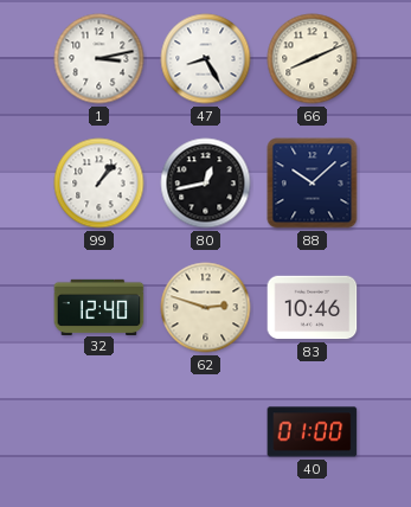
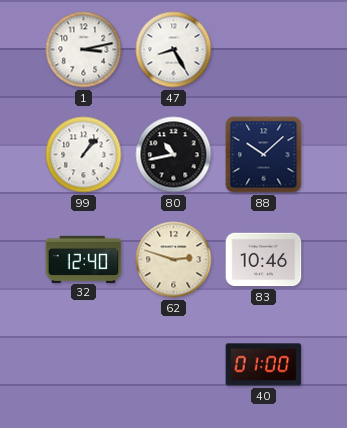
66: 8:11 -> none
80: 12:43 -> 10:43
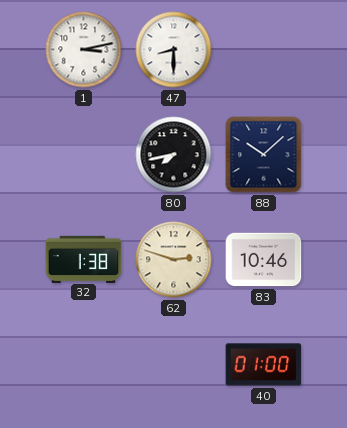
47: 8:25 -> 8:30
99: 1:07 -> none
80: 10:43 -> 7:43
32: 12:40 -> 1:38
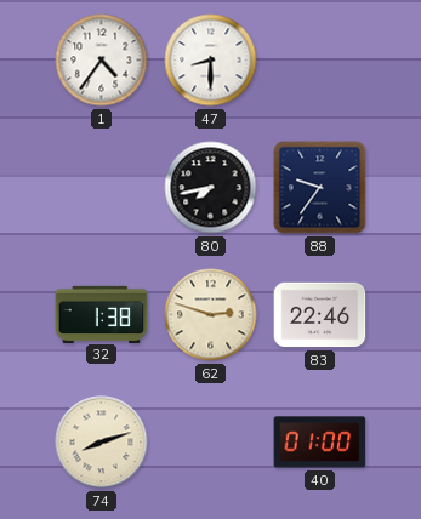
1: 3:13 -> 4:36
88: 10:08 -> 9:36
83: 10:46 -> 22:46
74: none -> 8:12
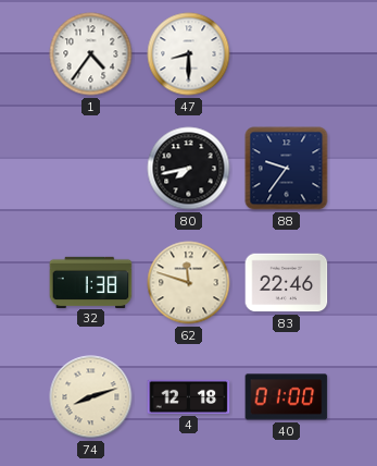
62: 2:48 -> 11:48
4: none -> 12:18
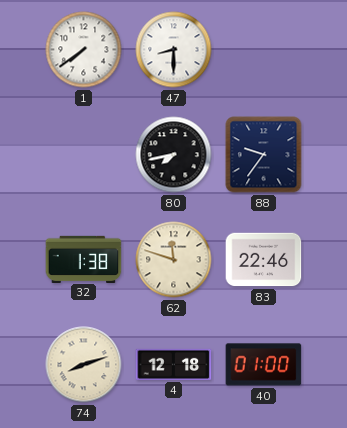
1: 4:36 -> 7:39
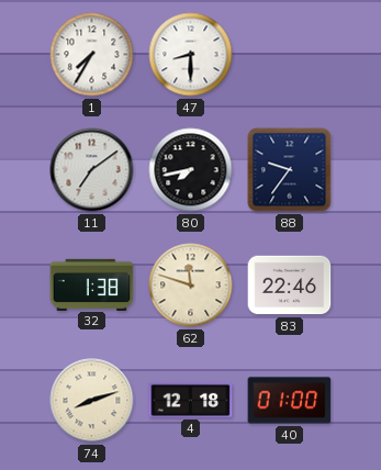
1: 7:39 -> 7:35
11: none -> 7:09
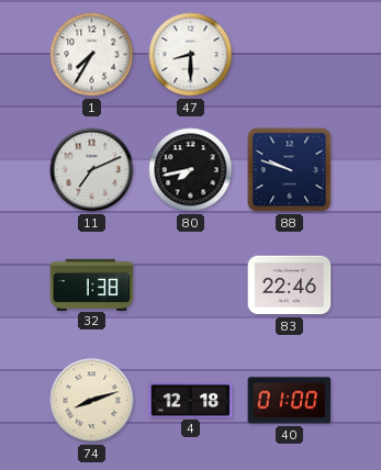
11: 7:09 -> 7:11
88: 9:36 -> 9:48
62: 11:48 -> none
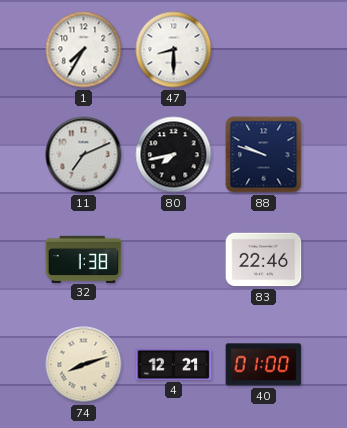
4: 12:18 -> 12:21
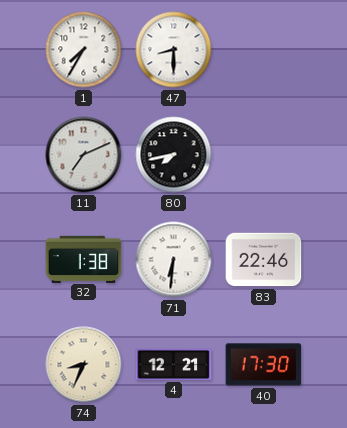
88: 9:48 -> none
71: none -> 6:31
74: 8:12 -> 8:34
40: 01:00 -> 17:30
